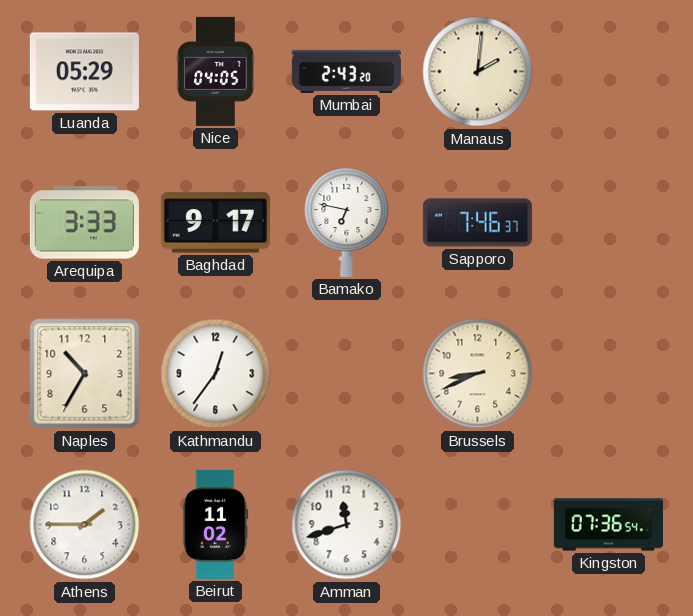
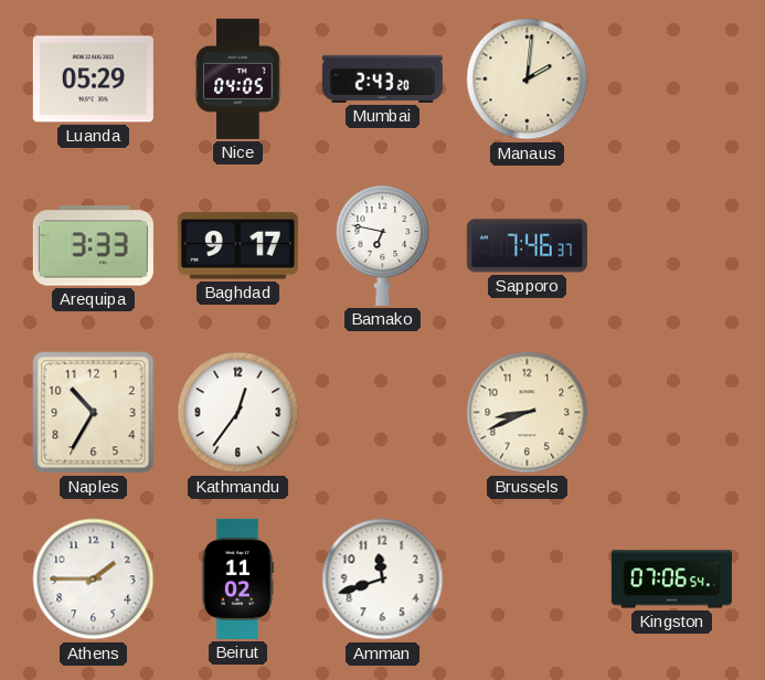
Kingston: 07:36 -> 07:06
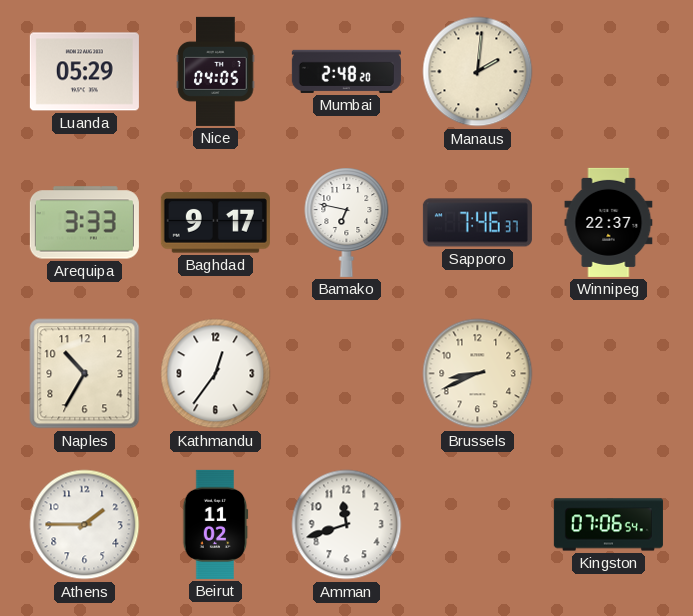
Mumbai: 2:43 -> 2:48
Winnipeg: none -> 22:37
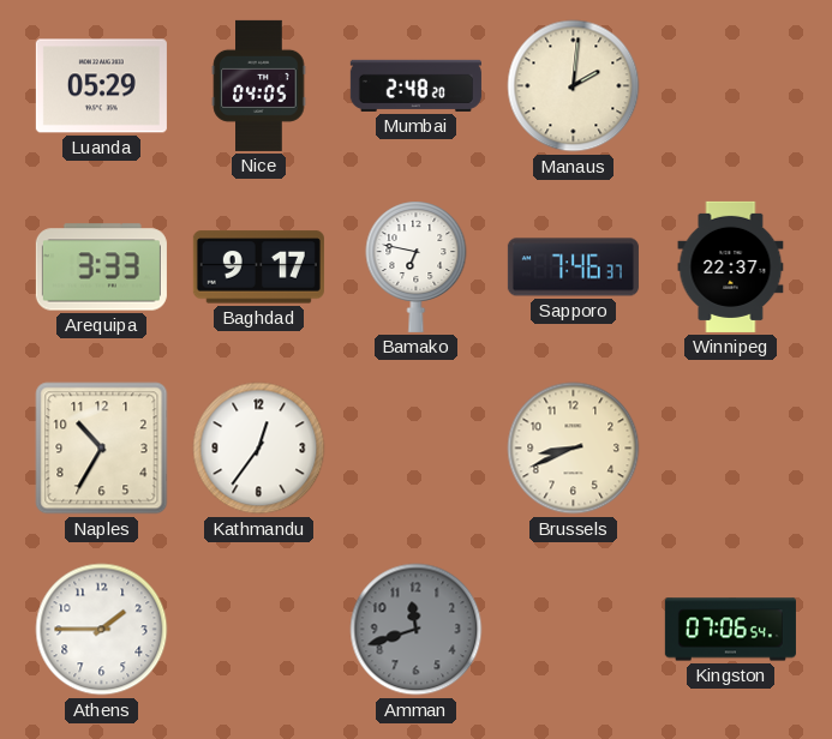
Beirut: 11:02 -> none
Amman dial: white -> grey
